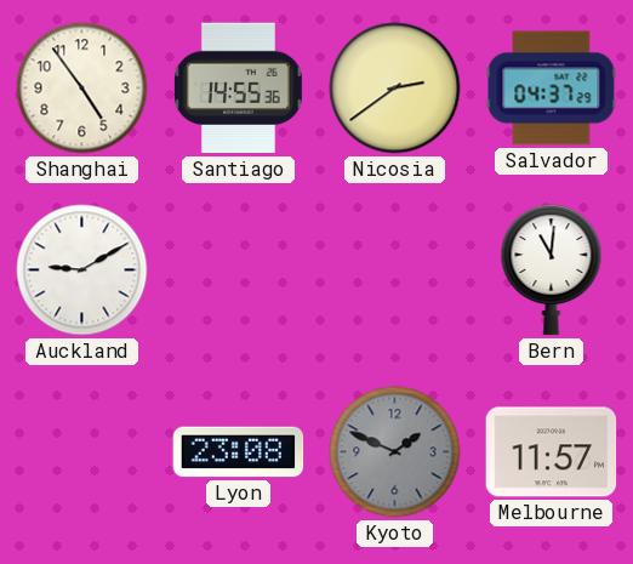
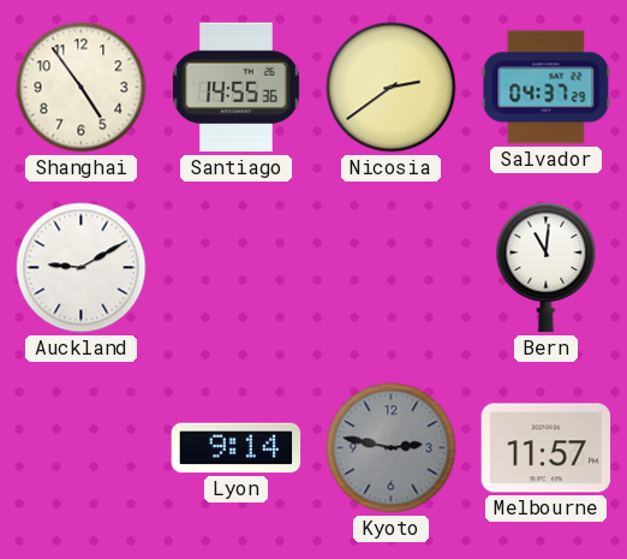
Lyon: 23:08 -> 9:14
Kyoto: 1:49 -> 2:47
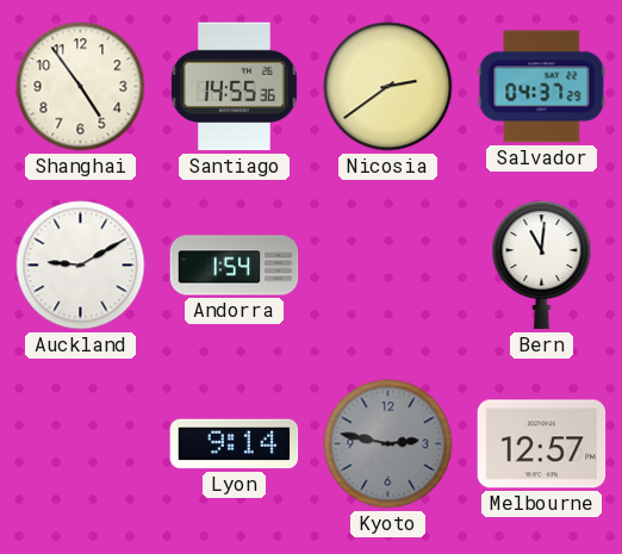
Andorra: none -> 1:54
Melbourne: 11:57 -> 12:57
